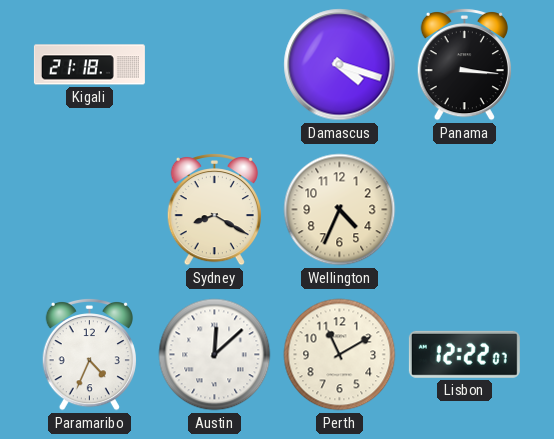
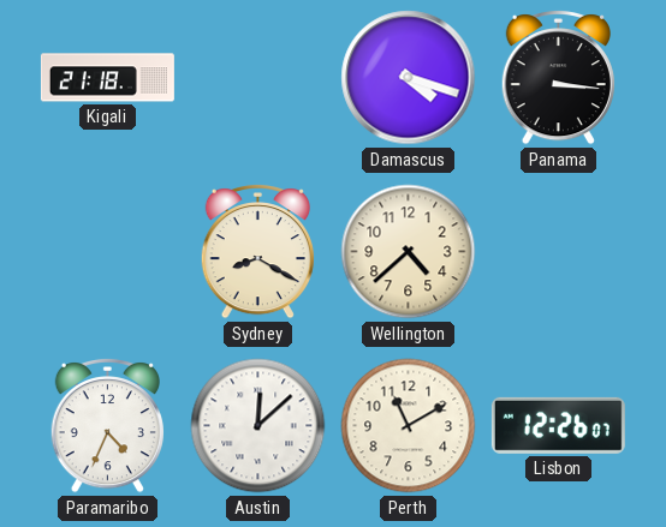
Wellington: 4:34 -> 4:38
Lisbon: 12:22 -> 12:26
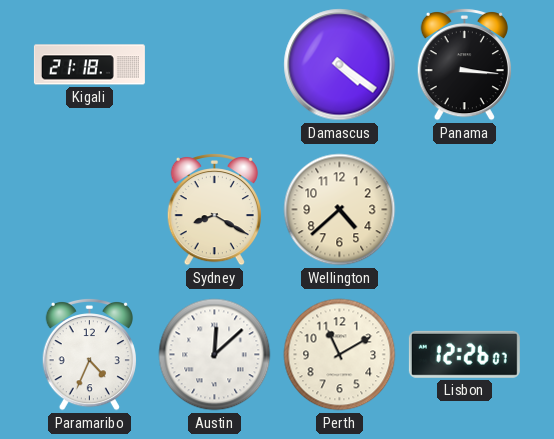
Damascus: 4:18 -> 4:21
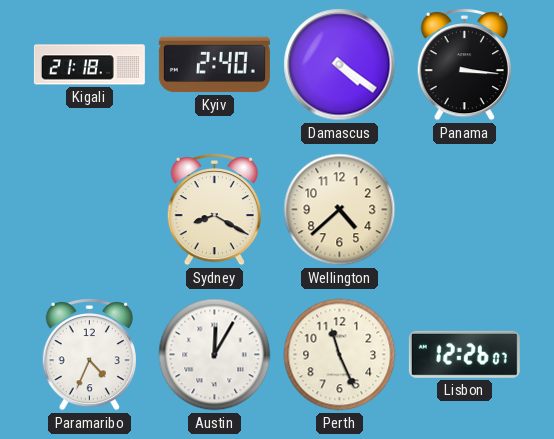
Kyiv: none -> 2:40
Austin: 12:08 -> 12:05
Perth: 11:10 -> 11:26
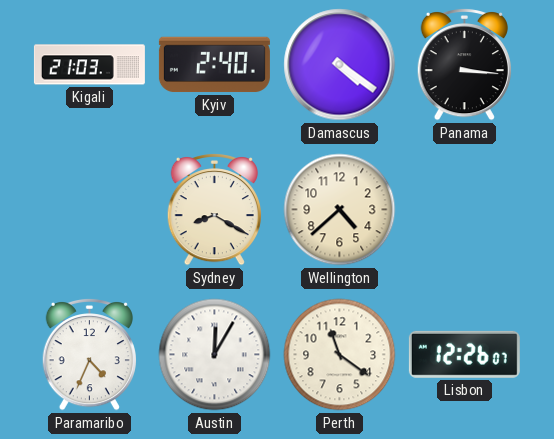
Kigali: 21:18 -> 21:03
Perth: 11:26 -> 11:21
